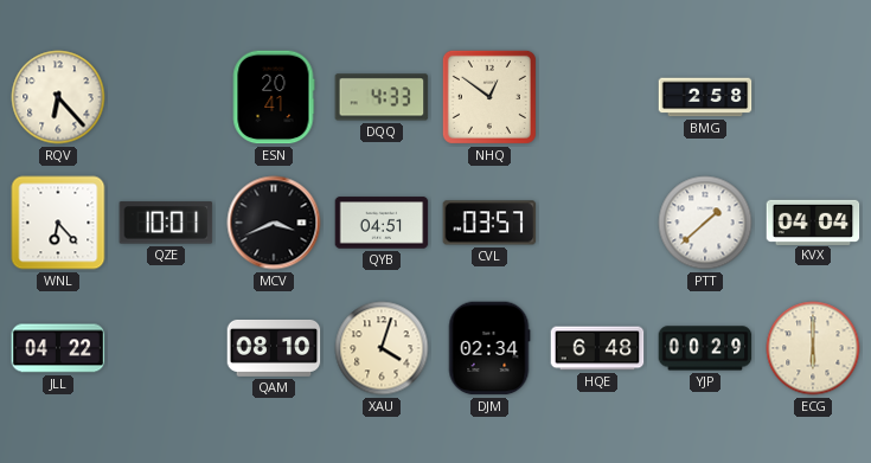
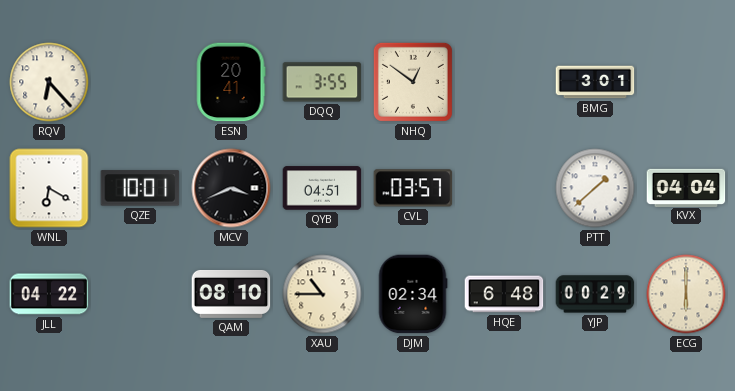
DQQ: 4:33 -> 3:55
BMG: 2:58 -> 3:01
WNL: 6:23 -> 6:20
XAU: 4:03 -> 10:45
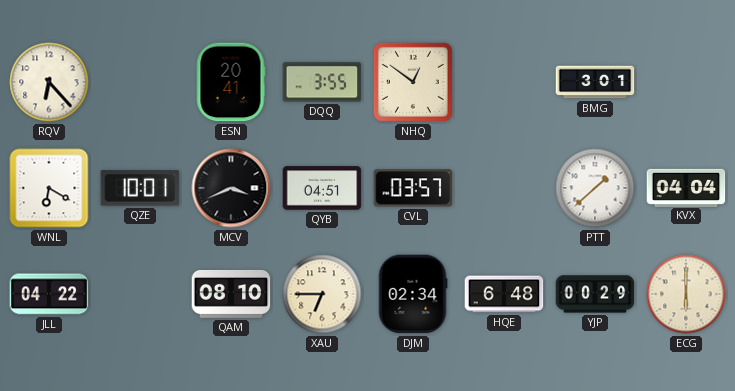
XAU: 10:45 -> 6:45
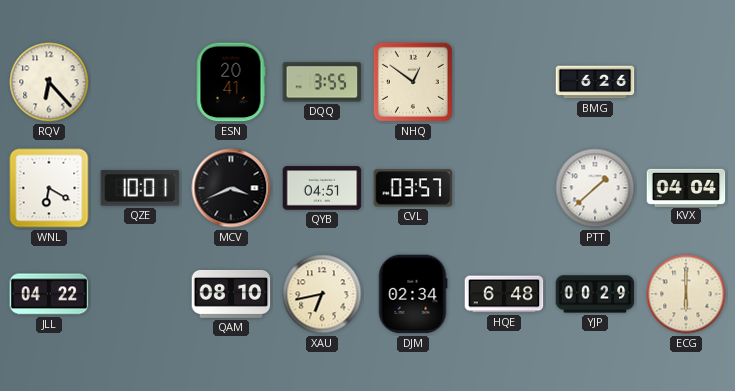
BMG: 3:01 -> 6:26
XAU: 6:45 -> 6:43
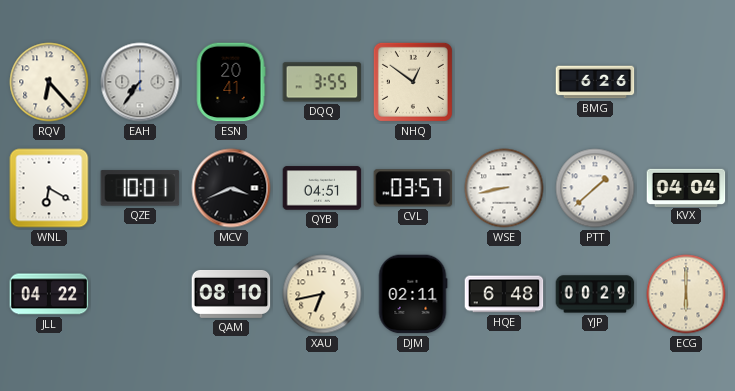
EAH: none -> 7:36
WSE: none -> 8:43
DJM: 02:34 -> 02:11
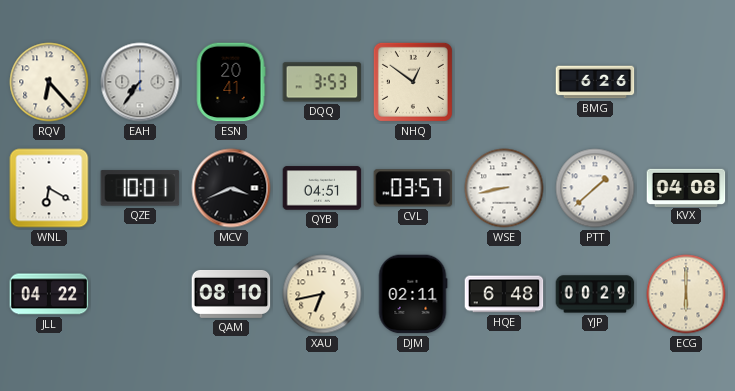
DQQ: 3:55 -> 3:53
KVX: 04:04 -> 04:08
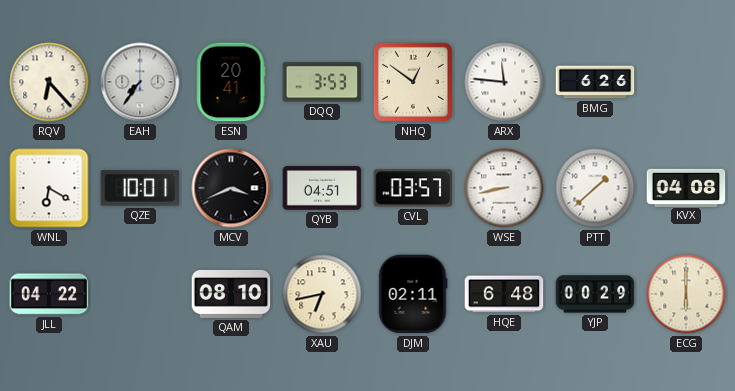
ARX: none -> 11:46
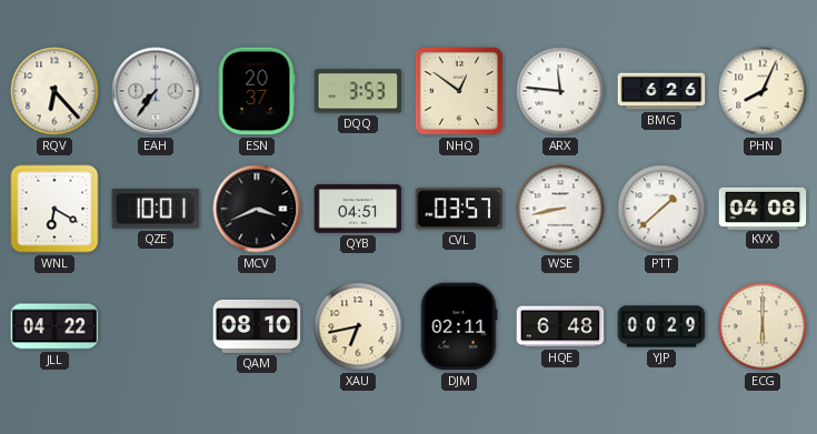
ESN: 20:41 -> 20:37
PHN: none -> 8:04
